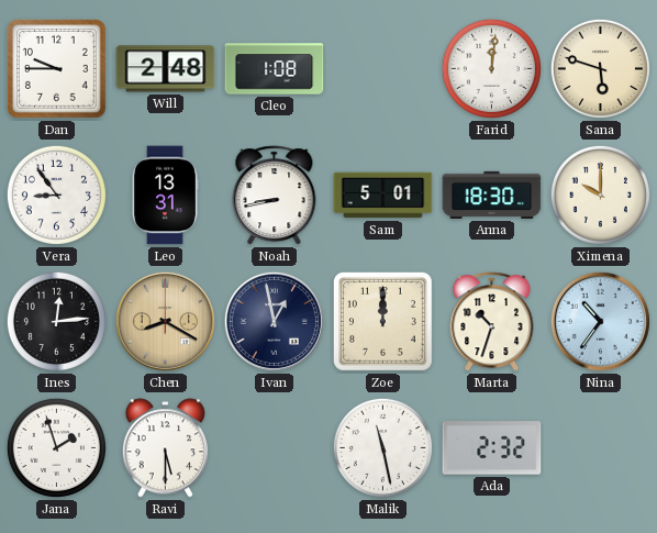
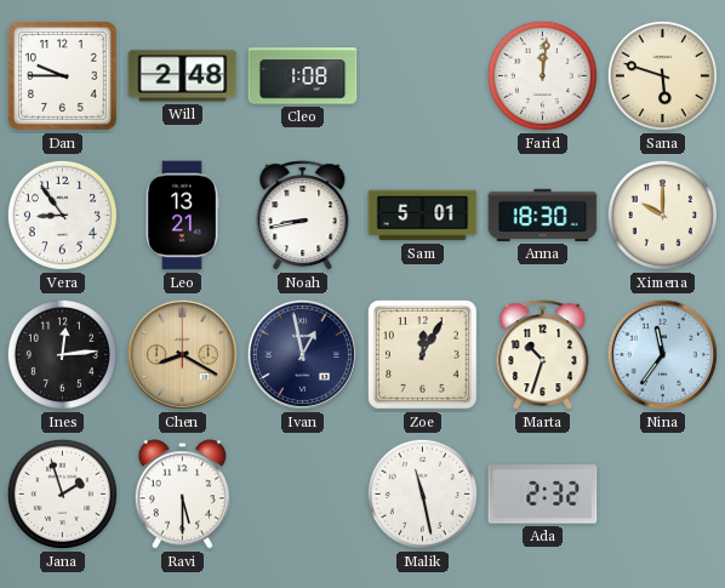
Leo: 13:31 -> 13:21
Zoe: 12:00 -> 12:05
Nina: 10:36 -> 11:36
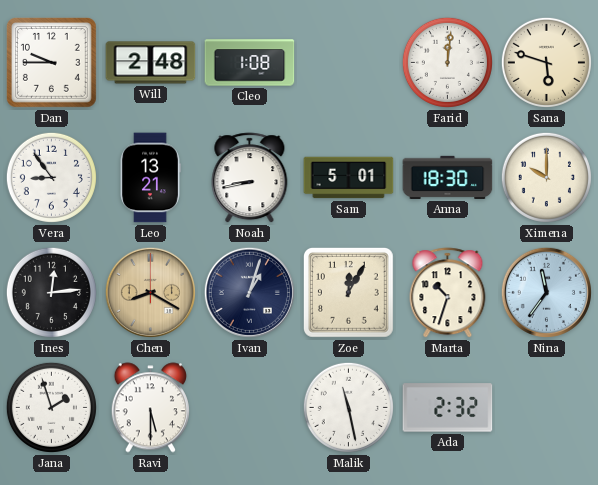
Ivan: 12:58 -> 1:03
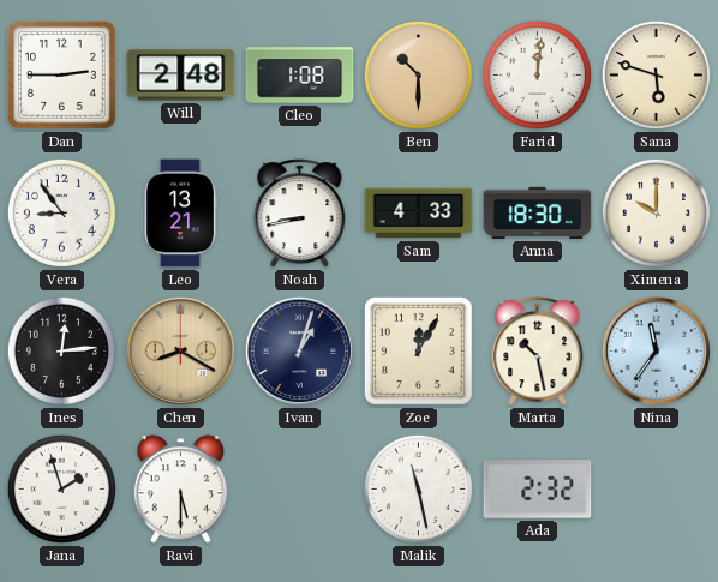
Dan: 9:45 -> 2:45
Ben: none -> 10:30
Sam: 5:01 -> 4:33
Marta: 10:33 -> 10:28
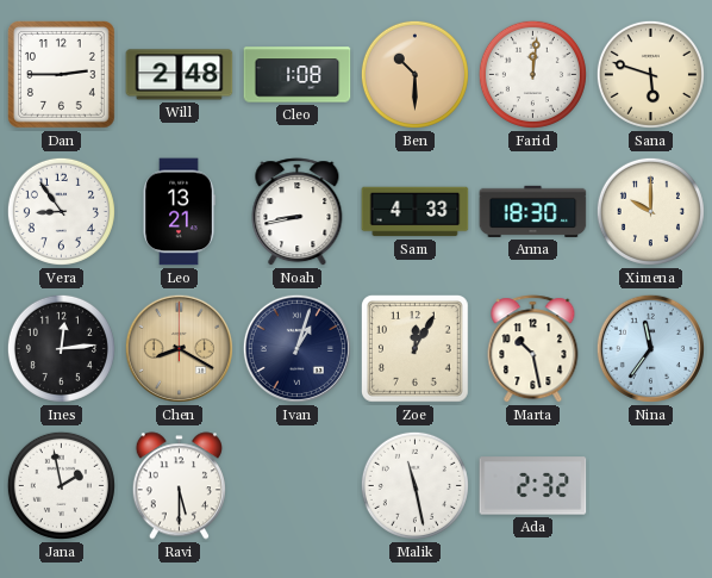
Jana: 1:57 -> 1:58
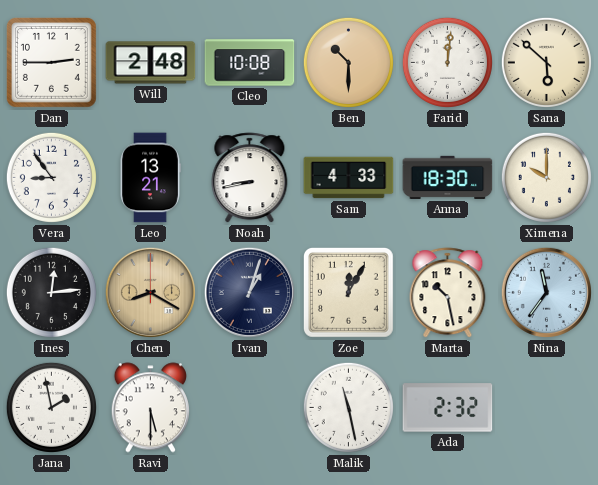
Cleo: 1:08 -> 10:08
Sana: 5:48 -> 5:52
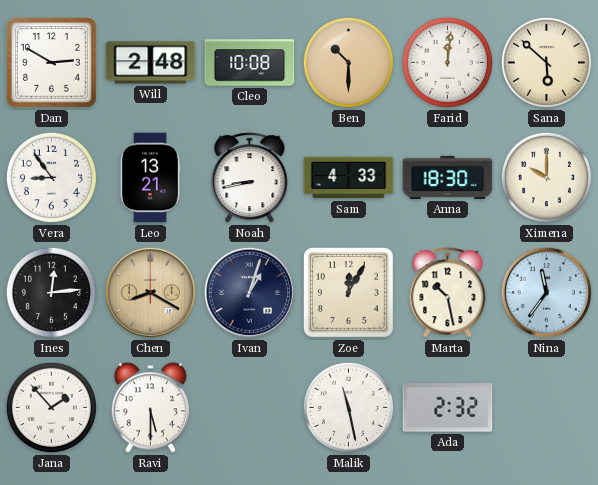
Dan: 2:45 -> 2:50
Jana: 1:58 -> 1:53
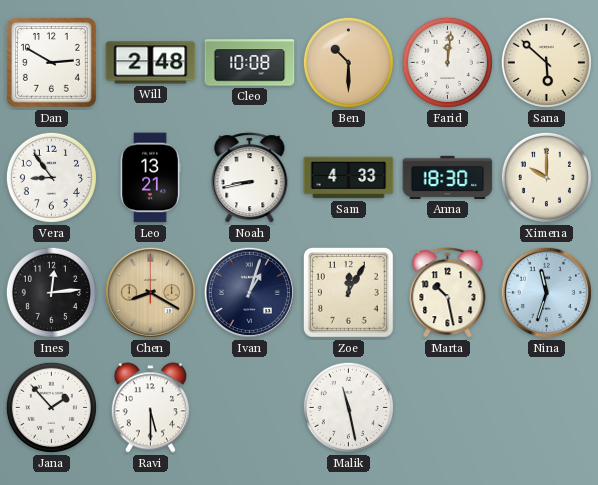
Nina: 11:36 -> 11:33
Ada: 2:32 -> none
